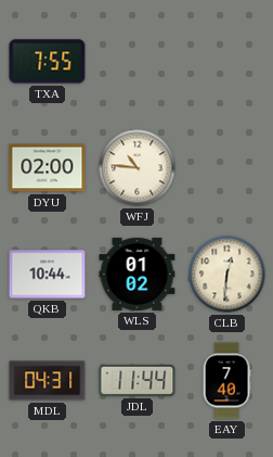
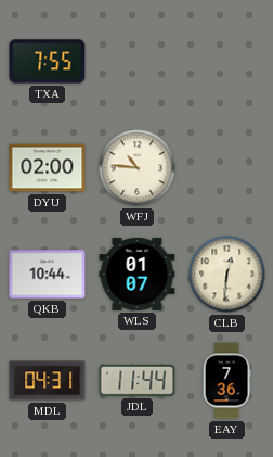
WLS: 01:02 -> 01:07
EAY: 7:40 -> 7:36
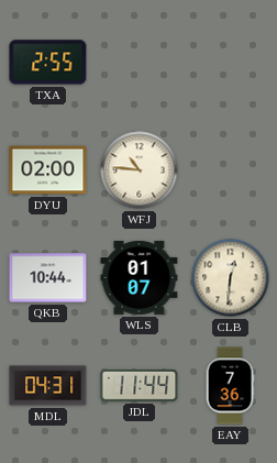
TXA: 7:55 -> 2:55
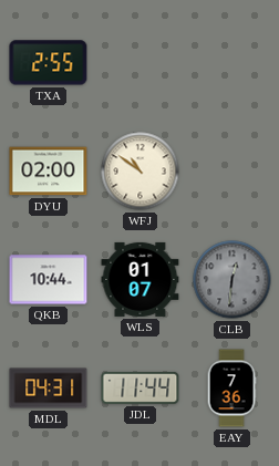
WFJ: 10:46 -> 10:51
CLB dial: cream -> grey
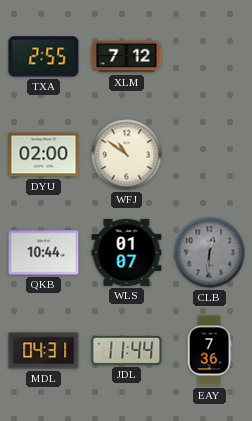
XLM: none -> 7:12
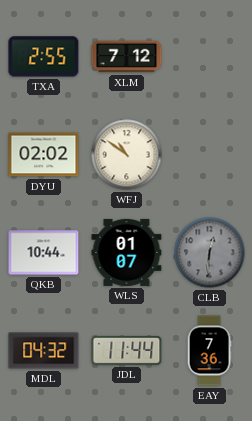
DYU: 02:00 -> 02:02
MDL: 04:31 -> 04:32
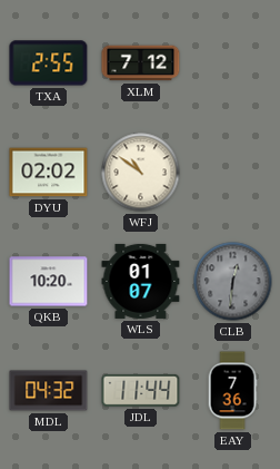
QKB: 10:44 -> 10:20
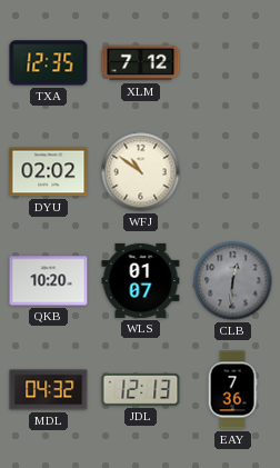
TXA: 2:55 -> 12:35
JDL: 11:44 -> 12:13
